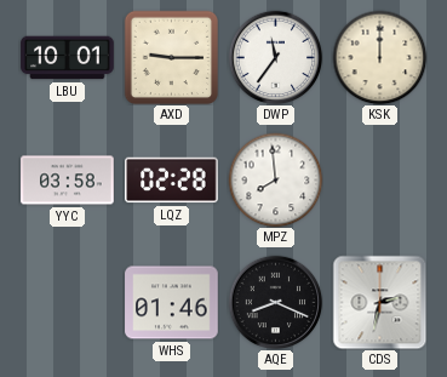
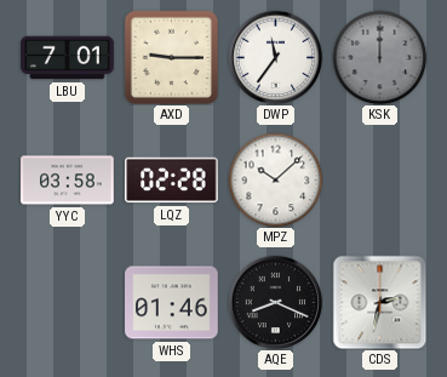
LBU: 10:01 -> 7:01
KSK dial: cream -> grey
MPZ: 7:59 -> 10:08
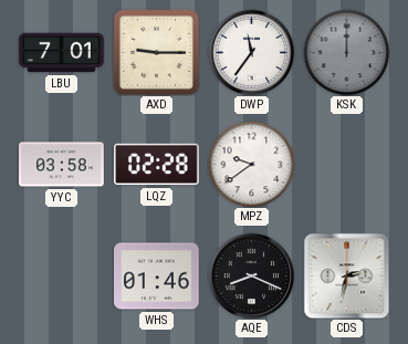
MPZ: 10:08 -> 9:39
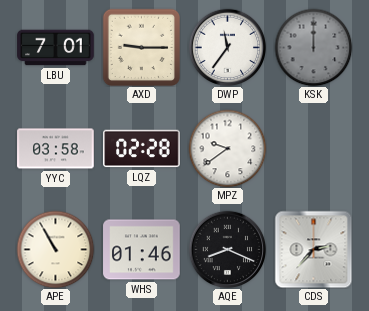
APE: none -> 10:55
CDS: 2:32 -> 2:37
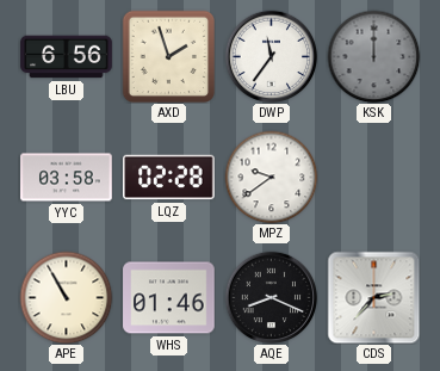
LBU: 7:01 -> 6:56
AXD: 9:15 -> 1:57
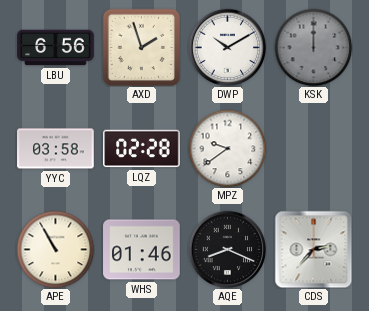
DWP: 11:36 -> 10:10
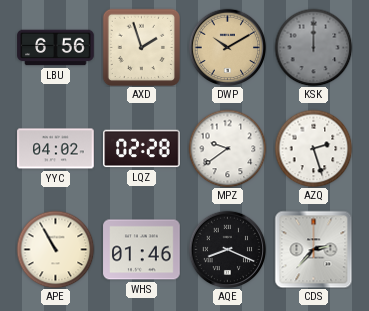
DWP dial: white -> champagne
YYC: 03:58 -> 04:02
AZQ: none -> 2:27
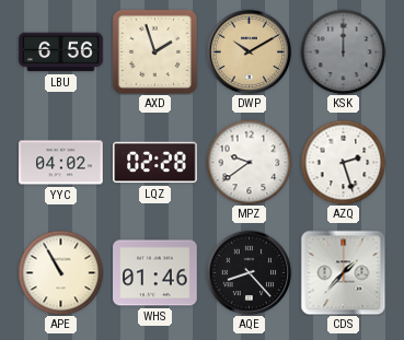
AQE: 8:19 -> 8:23
CDS: 2:37 -> 1:37
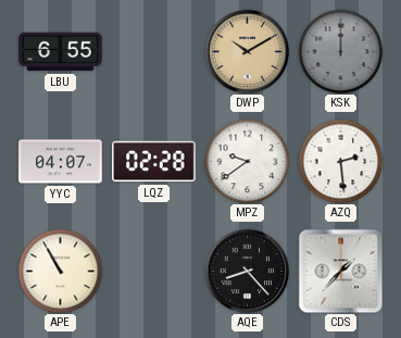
LBU: 6:56 -> 6:55
AXD: 1:57 -> none
YYC: 04:02 -> 04:07
AZQ: 2:27 -> 2:29
WHS: 01:46 -> none
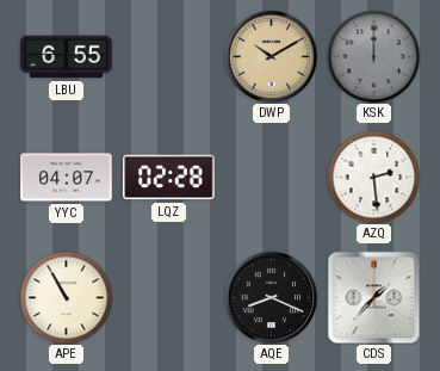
MPZ: 9:39 -> none
AQE: 8:23 -> 8:19
